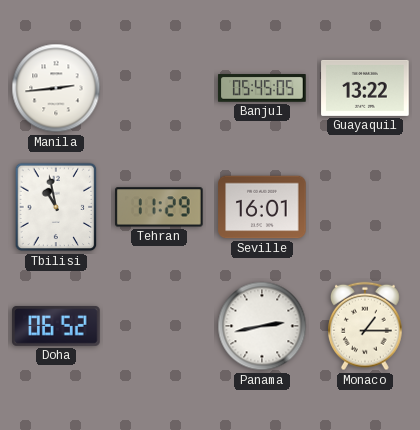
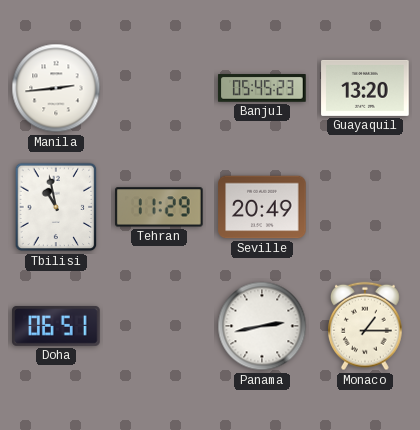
Banjul: 05:45:05 -> 05:45:23
Guayaquil: 13:22 -> 13:20
Seville: 16:01 -> 20:49
Doha: 06:52 -> 06:51
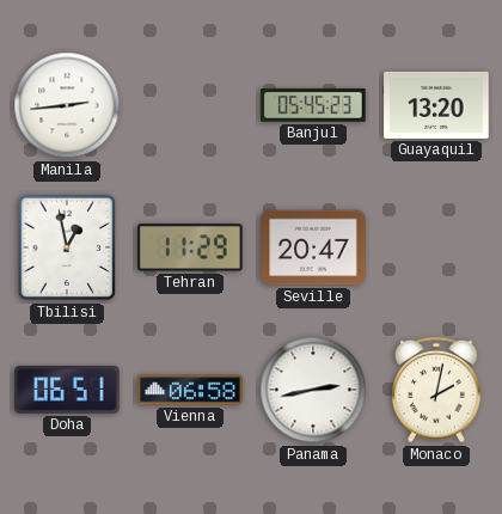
Tbilisi: 10:58 -> 12:58
Seville: 20:49 -> 20:47
Vienna: none -> 06:58
Monaco: 1:15 -> 2:02
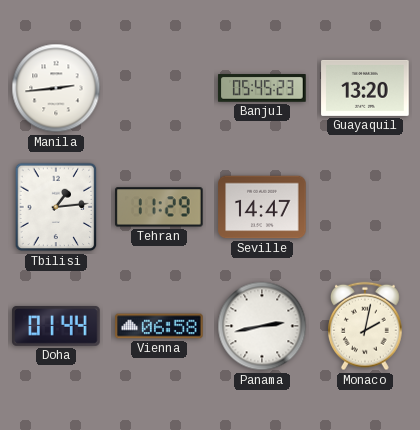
Tbilisi: 12:58 -> 1:14
Seville: 20:47 -> 14:47
Doha: 06:51 -> 01:44
